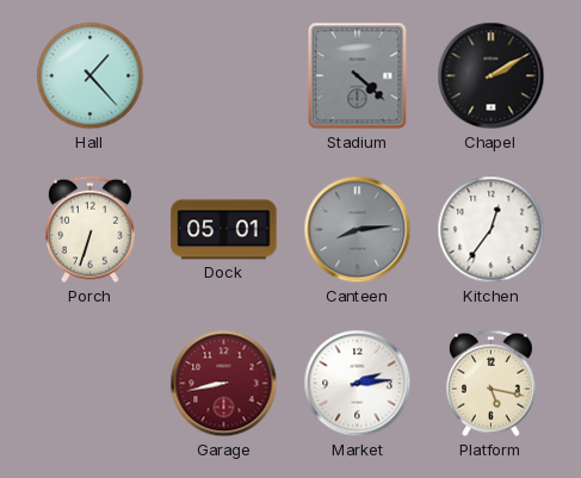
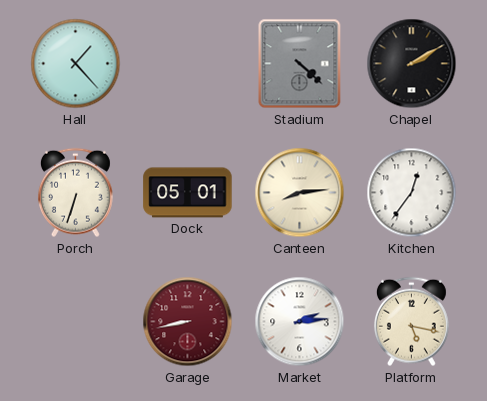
Canteen dial: grey -> cream
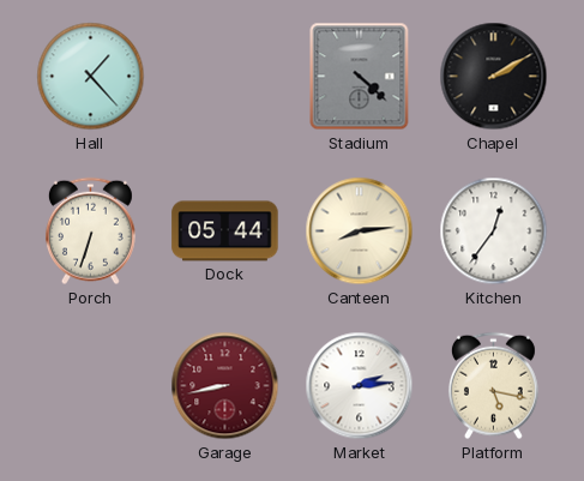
Dock: 05:01 -> 05:44
